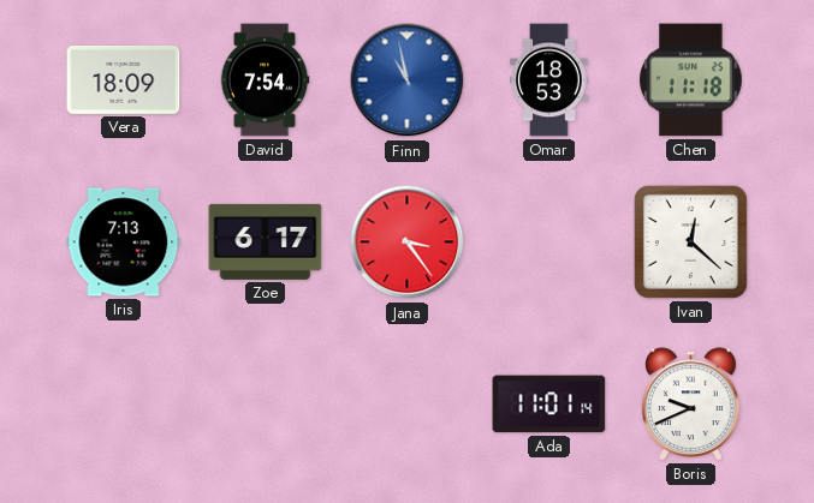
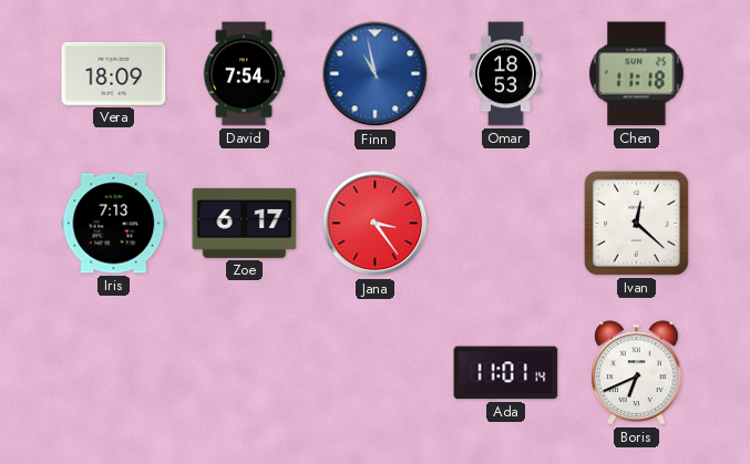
Boris: 9:41 -> 6:41
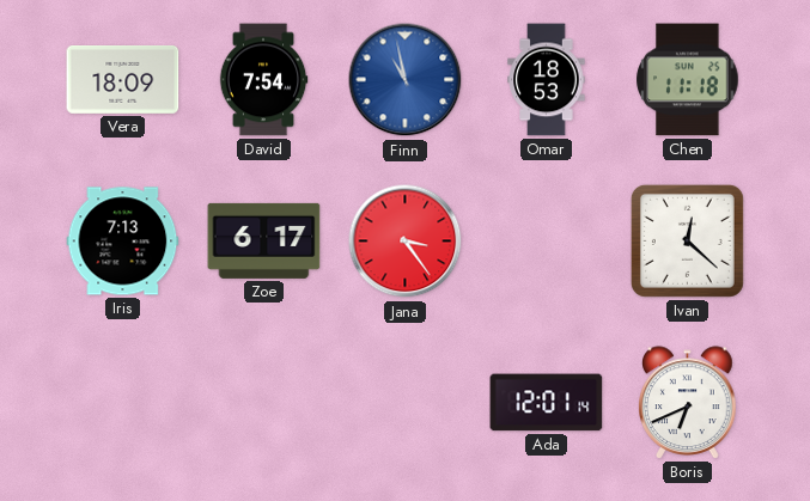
Ada: 11:01 -> 12:01
